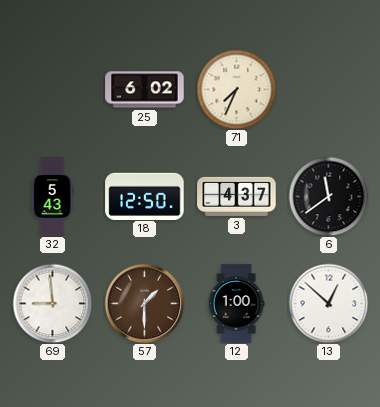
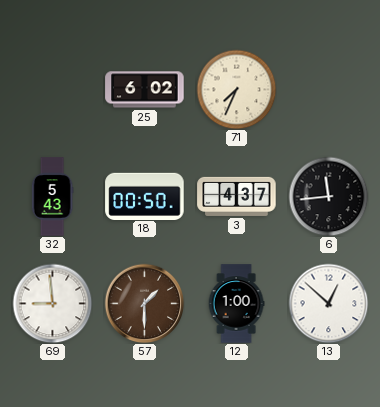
18: 12:50 -> 00:50
6: 11:39 -> 11:44
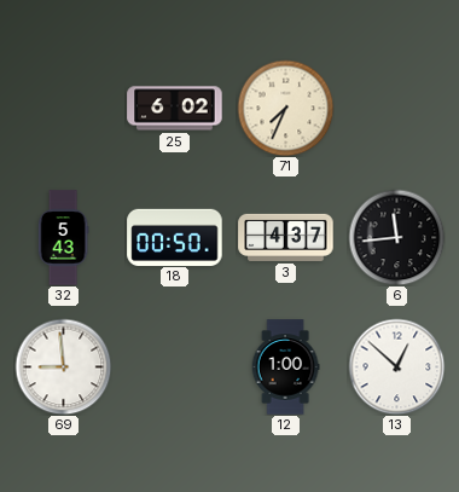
57: 1:30 -> none
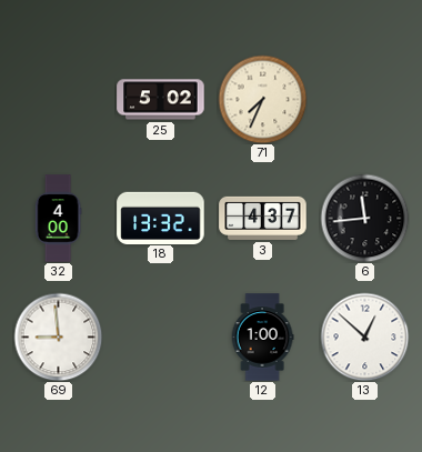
25: 6:02 -> 5:02
32: 5:43 -> 4:00
18: 00:50 -> 13:32
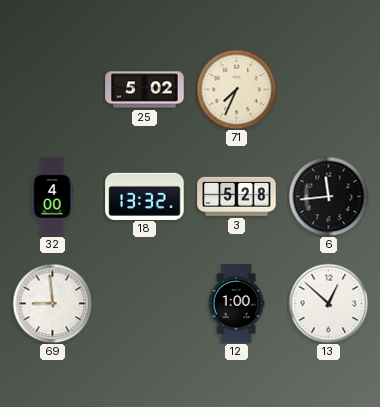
3: 4:37 -> 5:28
